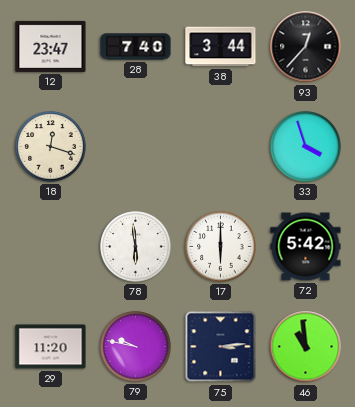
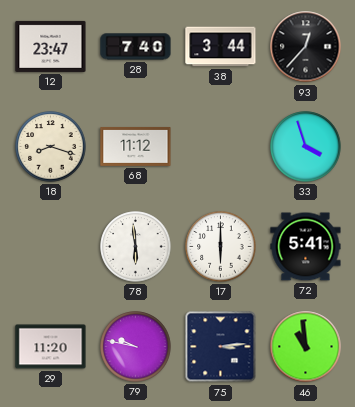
18: 12:18 -> 8:18
68: none -> 11:12
72: 5:42 -> 5:41
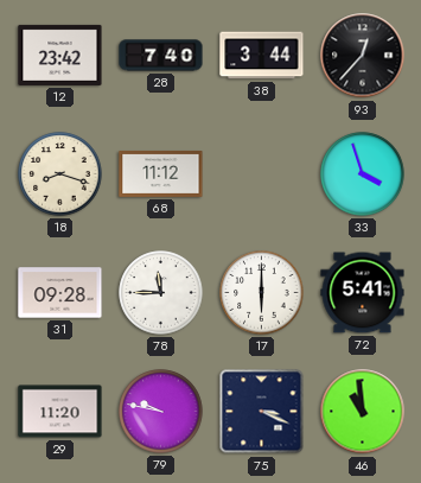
12: 23:47 -> 23:42
31: none -> 09:28
78: 5:59 -> 11:45
75: 3:14 -> 3:19
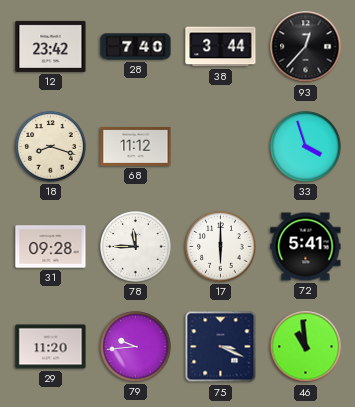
79: 9:47 -> 9:44
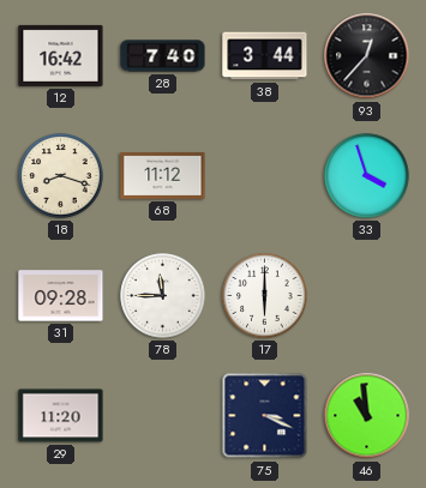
12: 23:42 -> 16:42
72: 5:41 -> none
79: 9:44 -> none
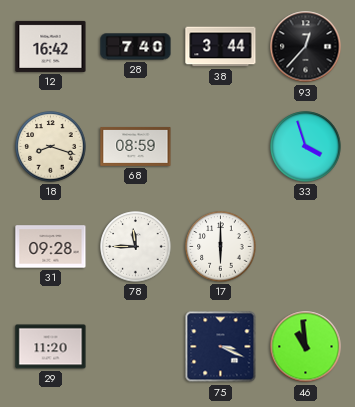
68: 11:12 -> 08:59
